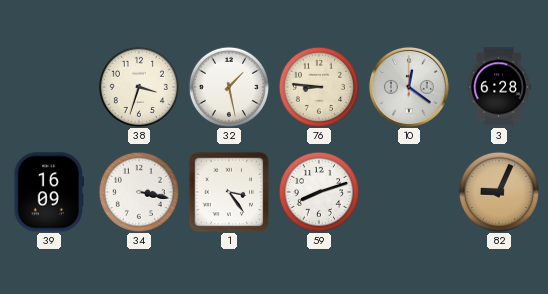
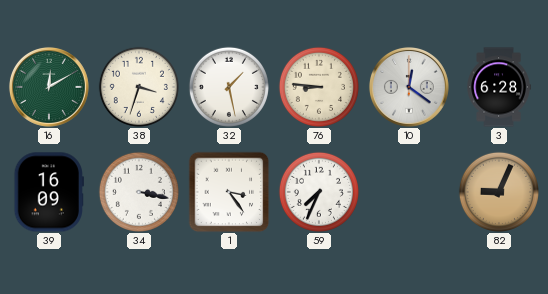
16: none -> 12:10
59: 8:12 -> 7:34
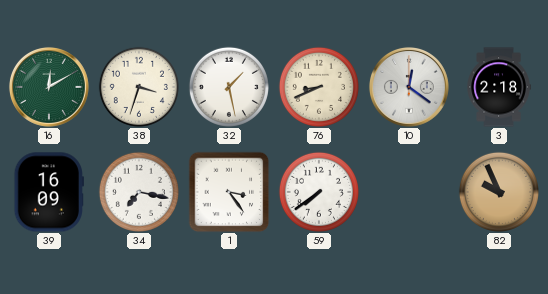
76: 8:46 -> 8:41
3: 6:28 -> 2:18
34: 3:17 -> 7:17
59: 7:34 -> 7:39
82: 9:04 -> 9:56
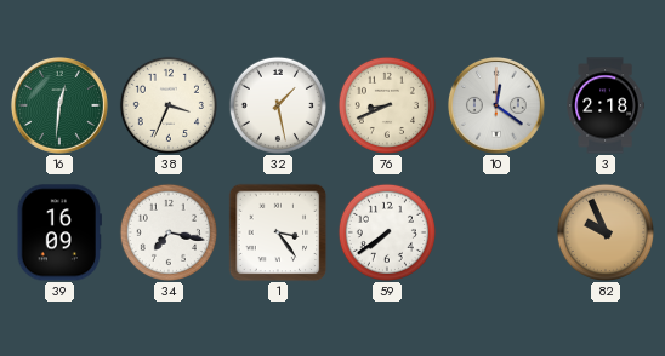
16: 12:10 -> 12:31
38: 3:33 -> 3:34
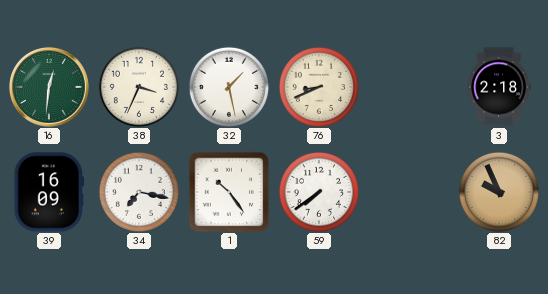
10: 12:21 -> none
1: 3:24 -> 10:24
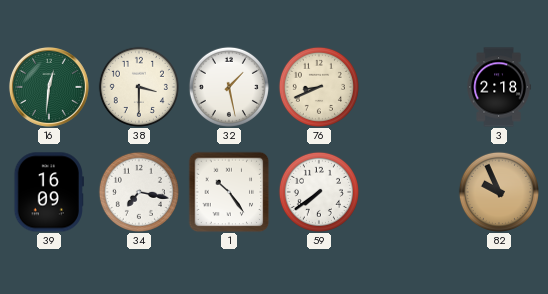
38: 3:34 -> 3:30
